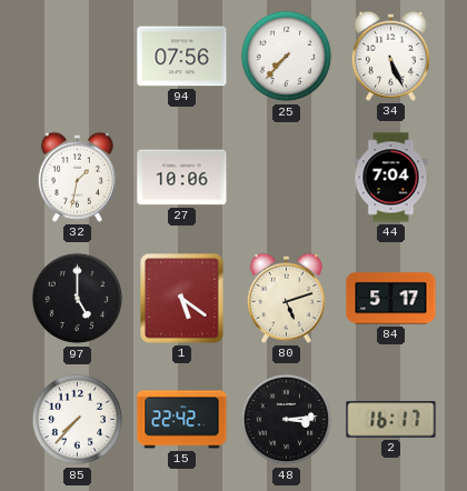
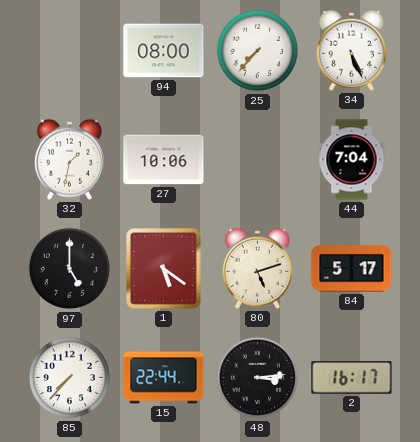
94: 07:56 -> 08:00
15: 22:42 -> 22:44
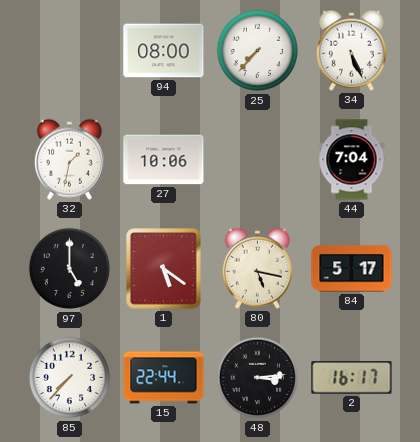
80: 5:12 -> 5:17
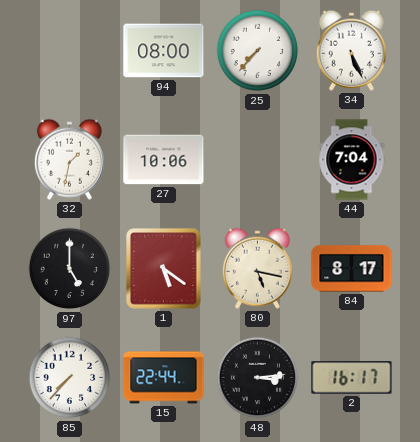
84: 5:17 -> 8:17
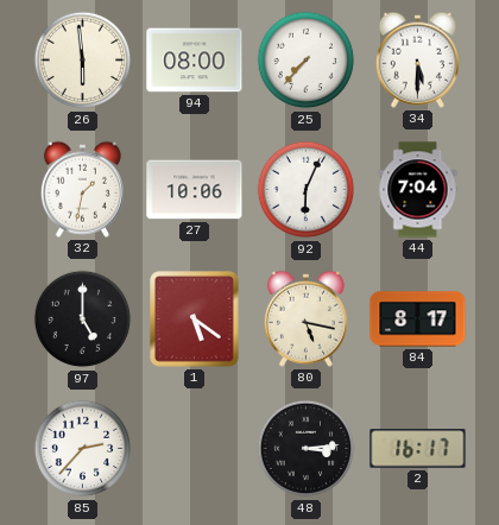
26: none -> 5:59
34: 5:26 -> 5:30
92: none -> 6:04
85: 7:37 -> 2:37
15: 22:44 -> none
